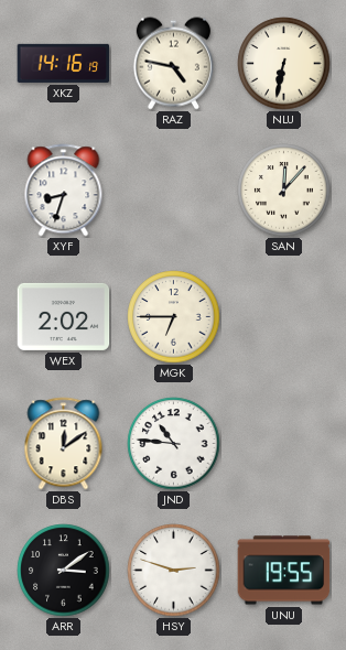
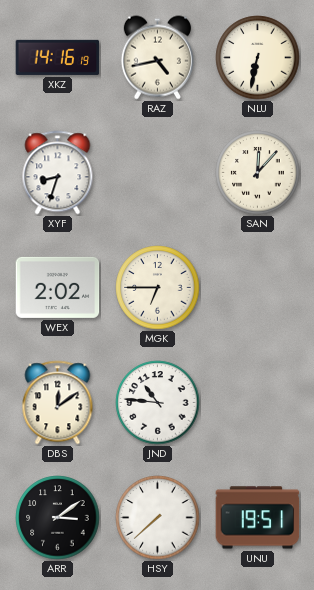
RAZ: 4:47 -> 4:43
HSY: 2:48 -> 7:38
UNU: 19:55 -> 19:51
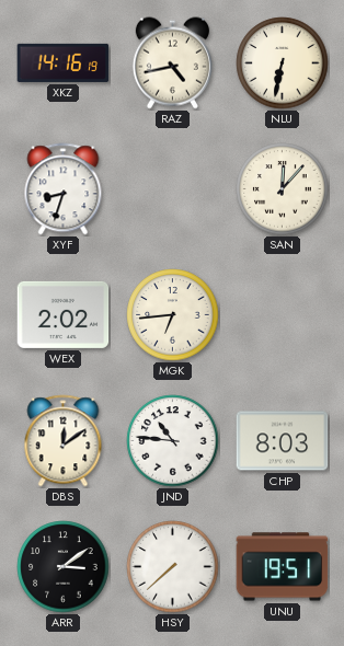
MGK: 6:45 -> 6:44
CHP: none -> 8:03
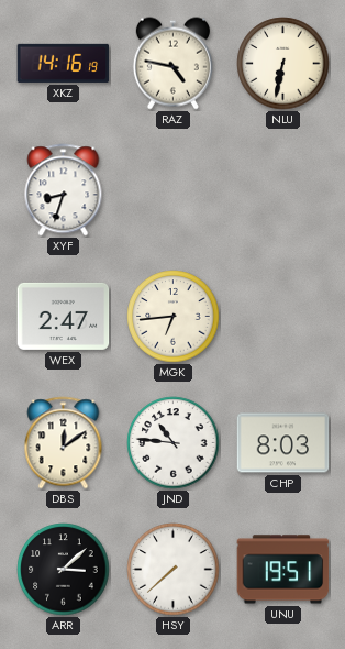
RAZ: 4:43 -> 4:47
SAN: 12:07 -> none
WEX: 2:02 -> 2:47
ARR: 3:09 -> 3:08
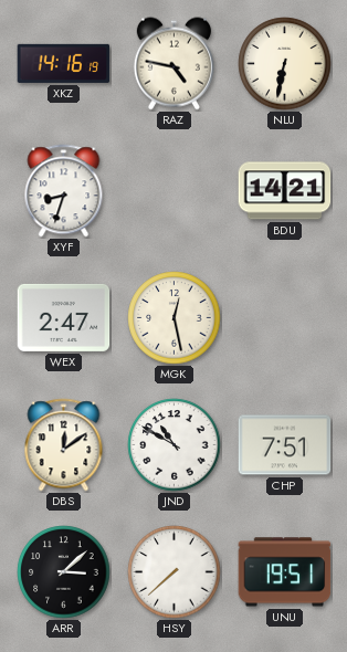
BDU: none -> 14:21
MGK: 6:44 -> 12:28
JND: 10:46 -> 10:50
CHP: 8:03 -> 7:51
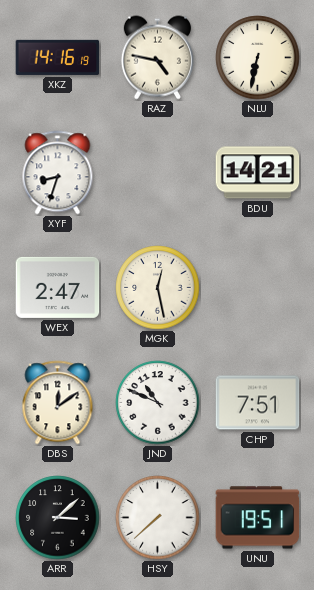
JND: 10:50 -> 10:49
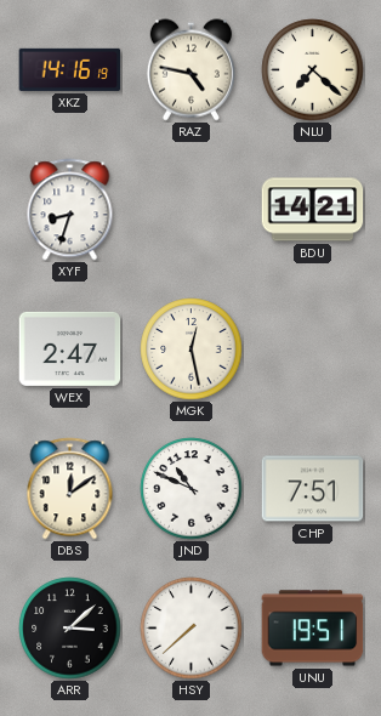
NLU: 6:32 -> 7:22
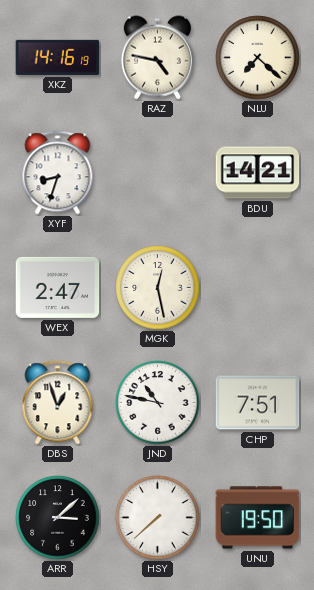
DBS: 12:09 -> 12:57
JND: 10:49 -> 10:47
UNU: 19:51 -> 19:50
